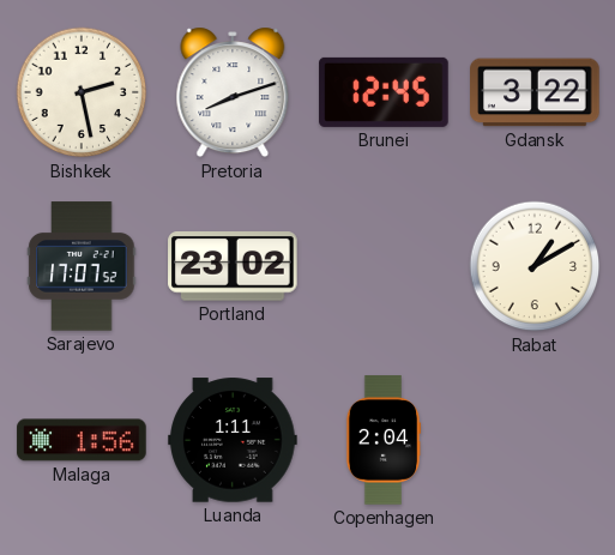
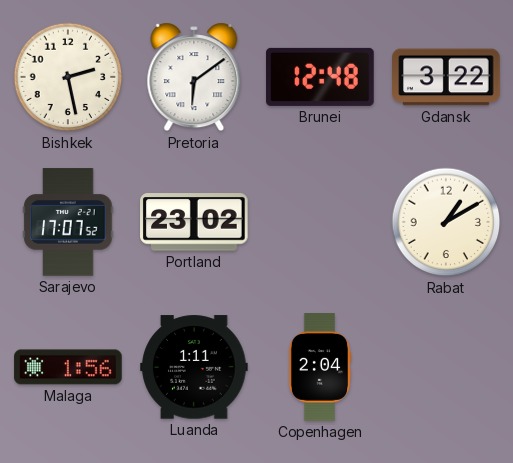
Pretoria: 8:12 -> 6:09
Brunei: 12:45 -> 12:48
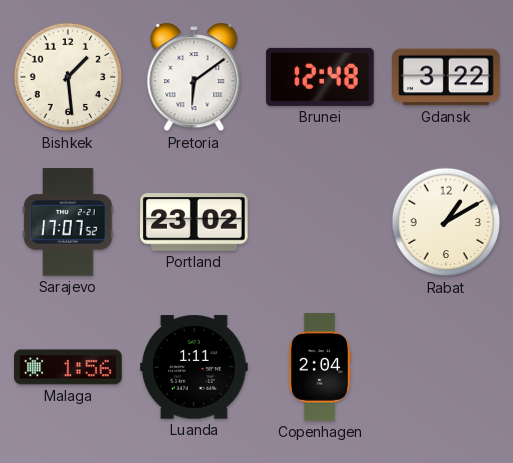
Bishkek: 2:28 -> 1:29
